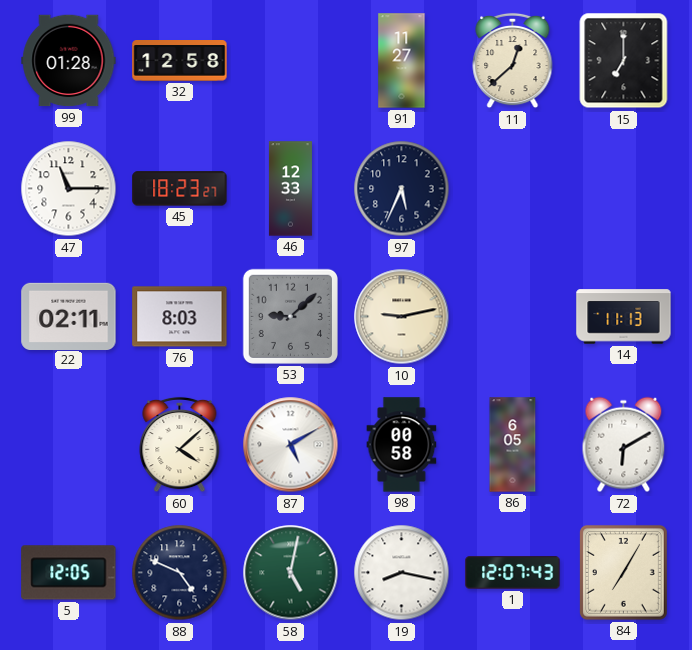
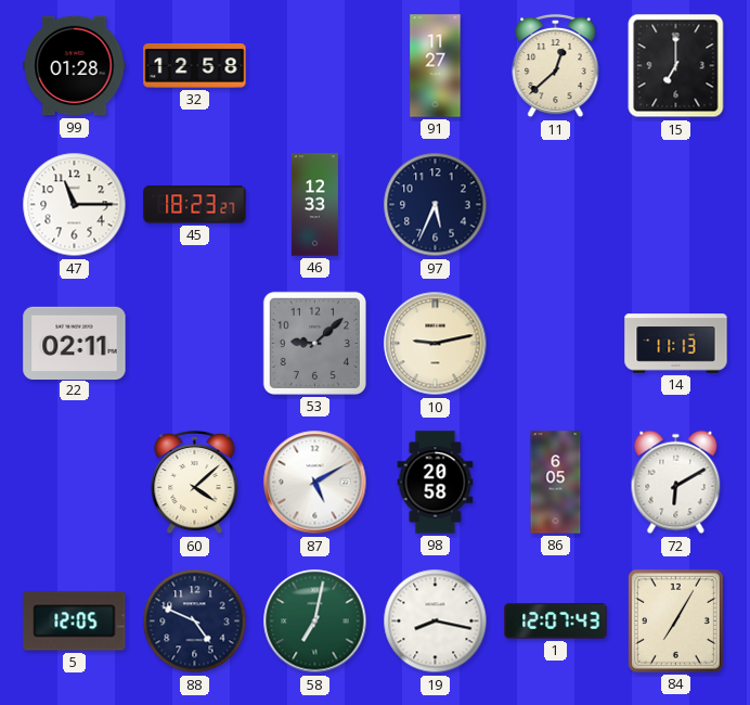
76: 8:03 -> none
98: 00:58 -> 20:58
58: 5:02 -> 7:02
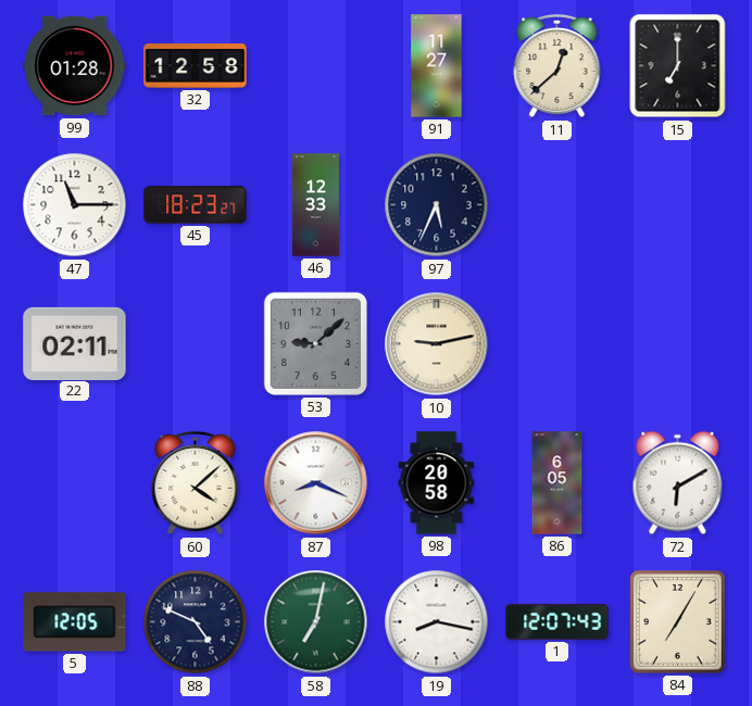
14: 11:13 -> none
87: 5:10 -> 8:19
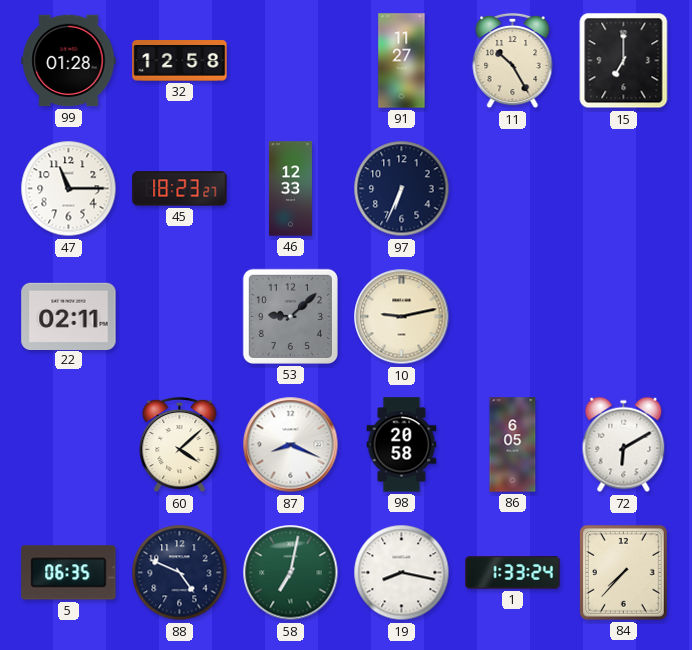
11: 12:38 -> 10:25
97: 5:34 -> 6:34
5: 12:05 -> 06:35
1: 12:07 -> 1:33
84: 7:05 -> 7:37
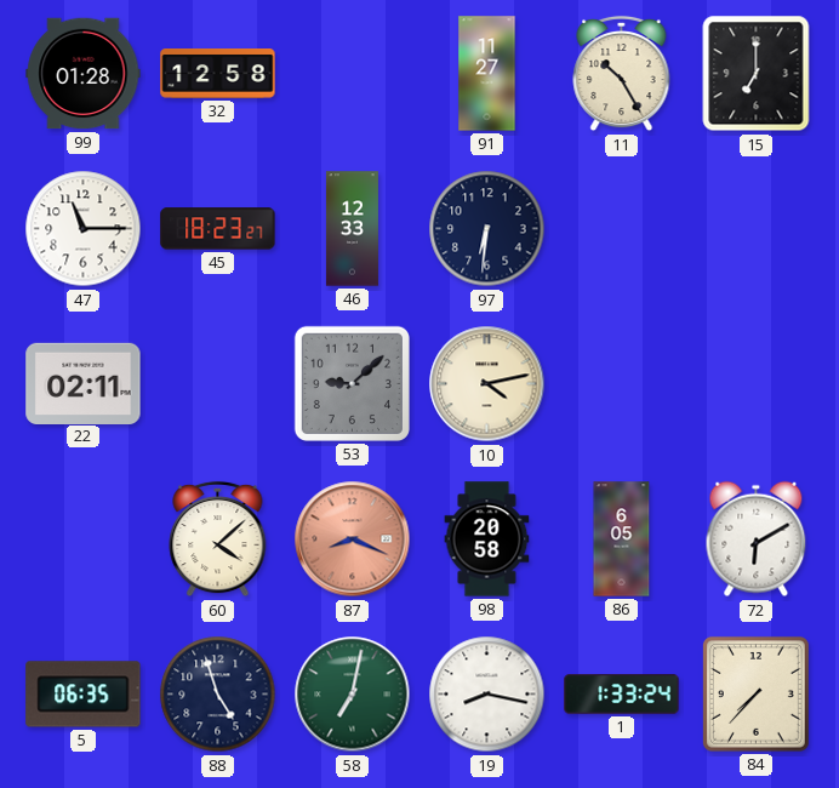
97: 6:34 -> 6:31
10: 9:13 -> 4:13
87 dial: white -> salmon
88: 4:49 -> 4:57
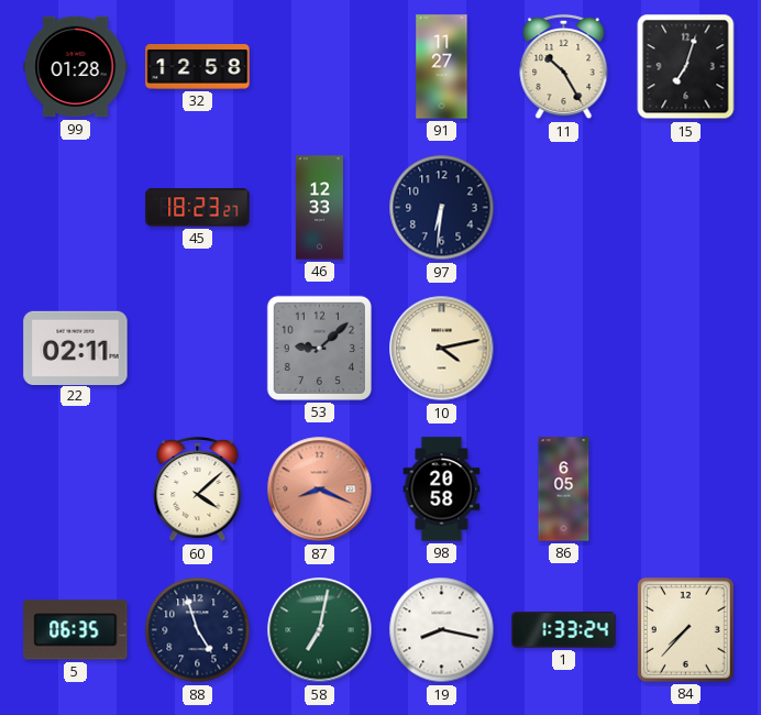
15: 7:00 -> 7:03
47: 11:15 -> none
72: 6:10 -> none
